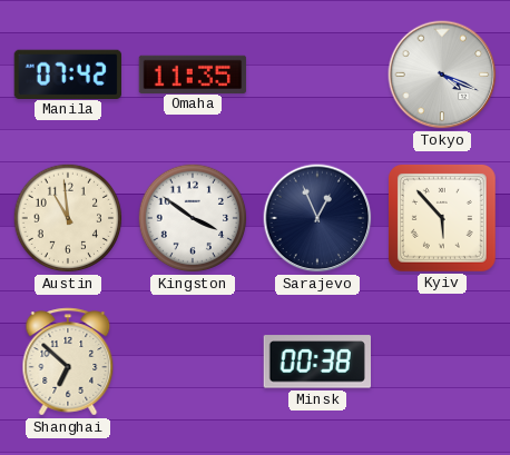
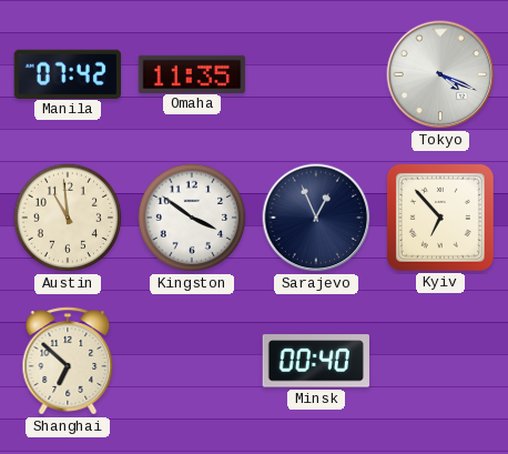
Kyiv: 5:53 -> 6:53
Minsk: 00:38 -> 00:40
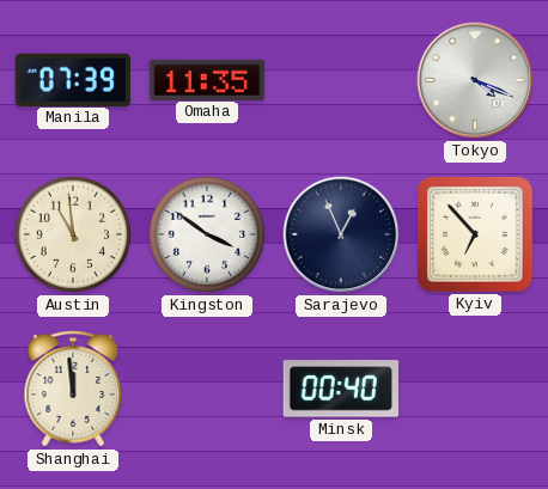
Manila: 07:42 -> 07:39
Shanghai: 6:52 -> 11:59
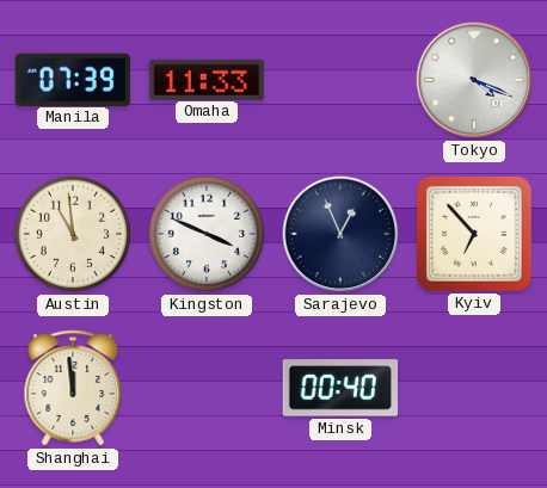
Omaha: 11:35 -> 11:33
Kingston: 3:51 -> 3:49
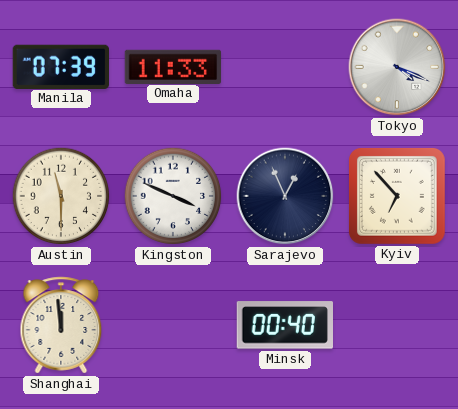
Austin: 10:59 -> 11:30
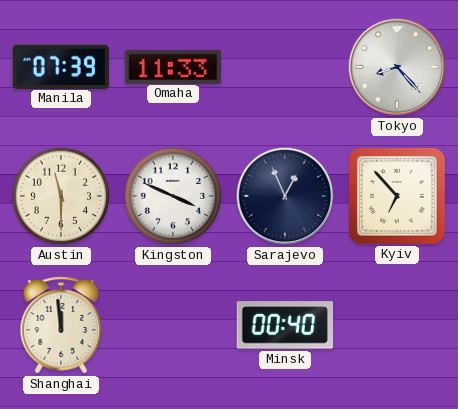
Tokyo: 4:19 -> 8:23
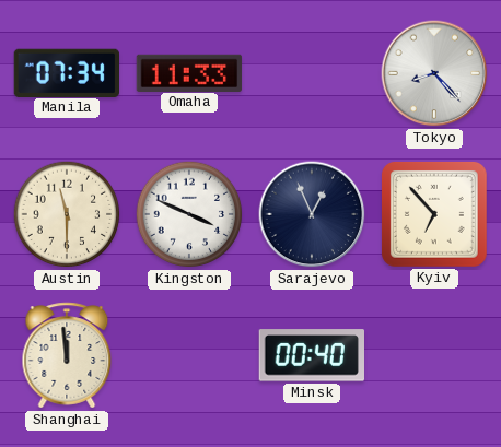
Manila: 07:39 -> 07:34
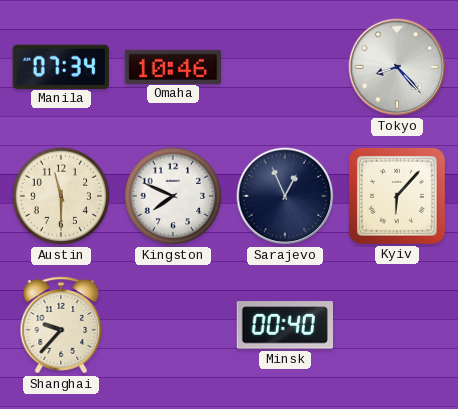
Omaha: 11:33 -> 10:46
Kingston: 3:49 -> 7:49
Kyiv: 6:53 -> 6:07
Shanghai: 11:59 -> 9:37
